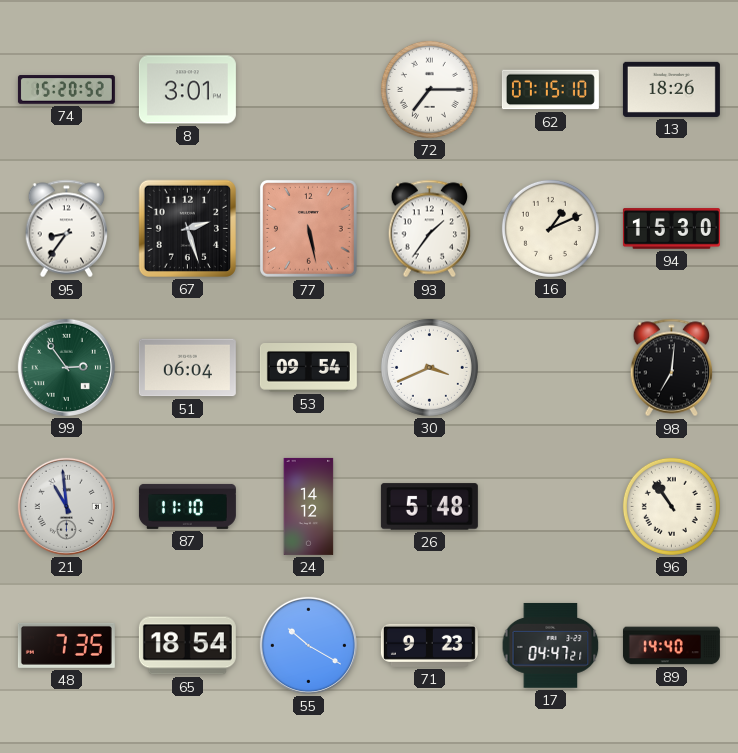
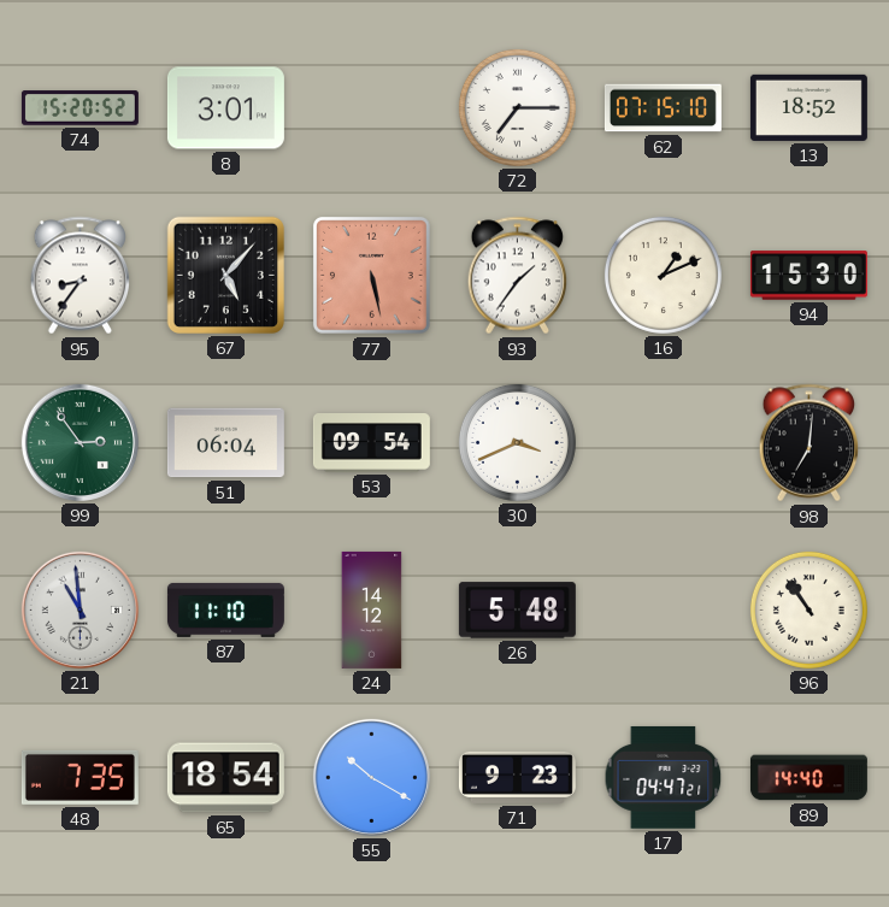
13: 18:26 -> 18:52
67: 2:27 -> 5:07
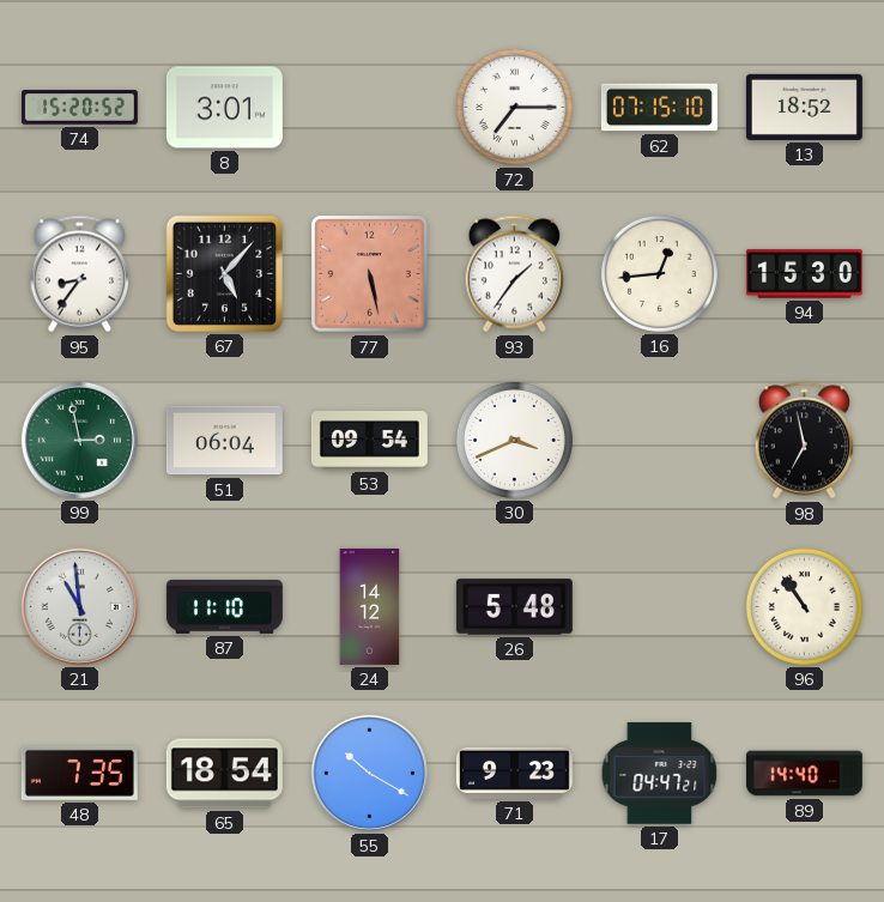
16: 1:11 -> 12:44
99: 2:54 -> 2:58
98: 7:01 -> 6:58
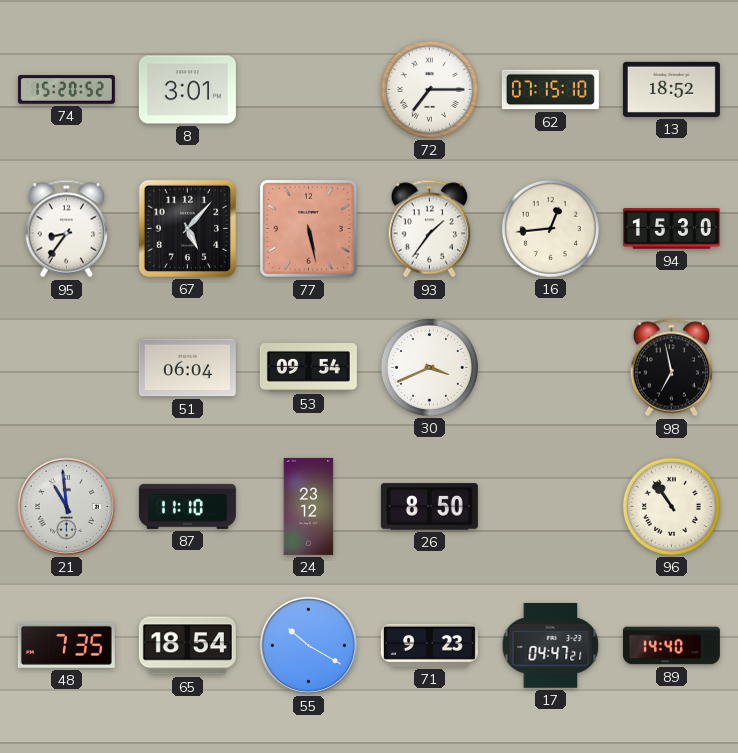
99: 2:58 -> none
24: 14:12 -> 23:12
26: 5:48 -> 8:50
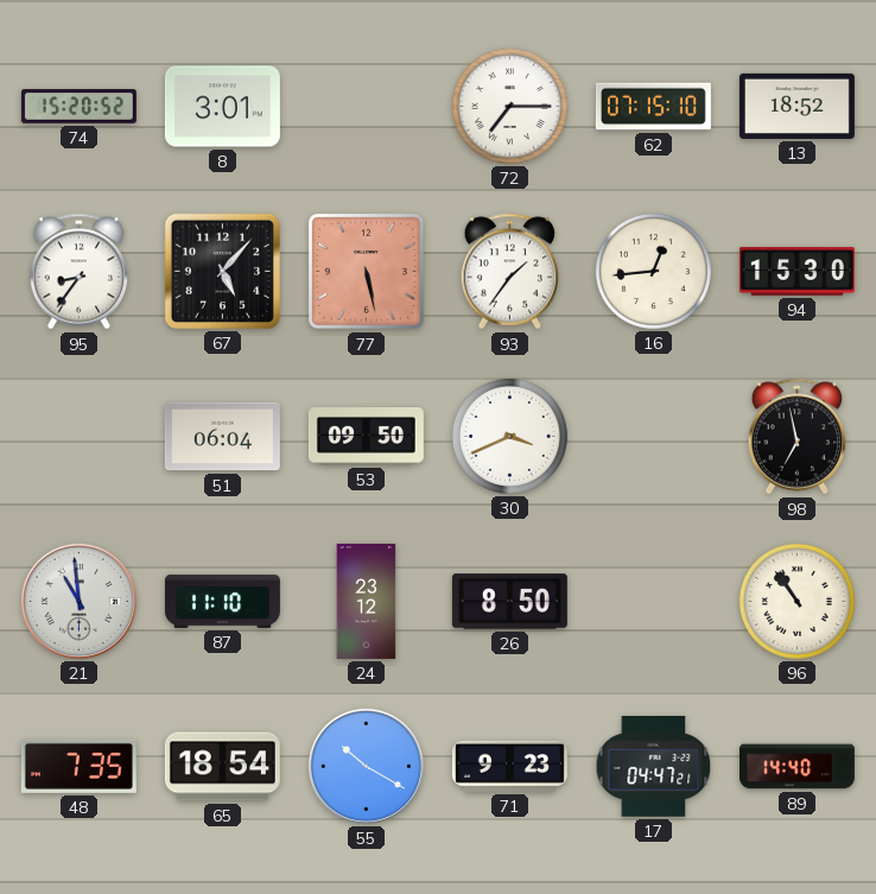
53: 09:54 -> 09:50
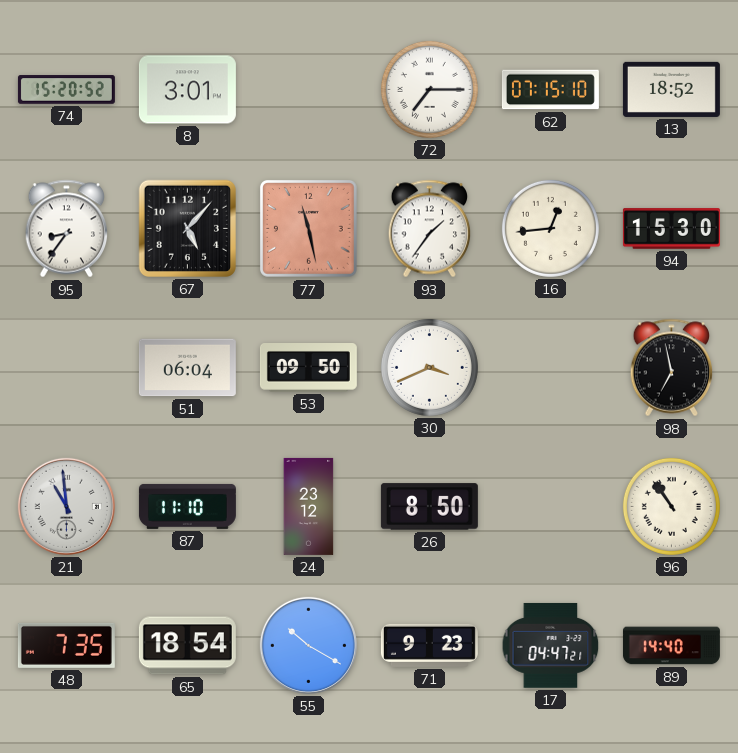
77: 5:28 -> 11:28
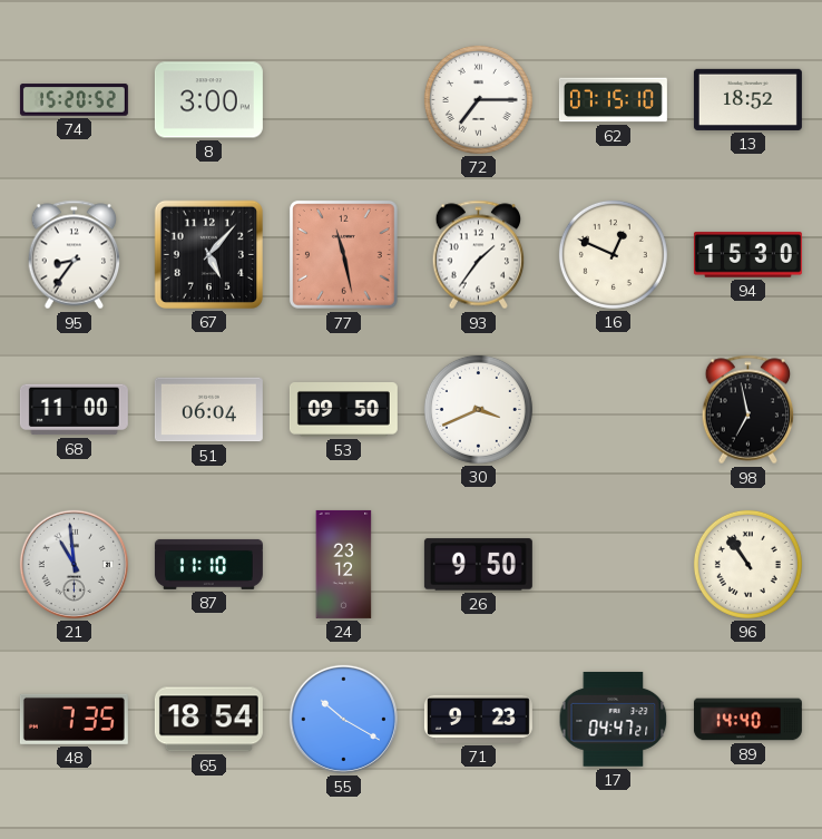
8: 3:01 -> 3:00
16: 12:44 -> 12:49
68: none -> 11:00
26: 8:50 -> 9:50
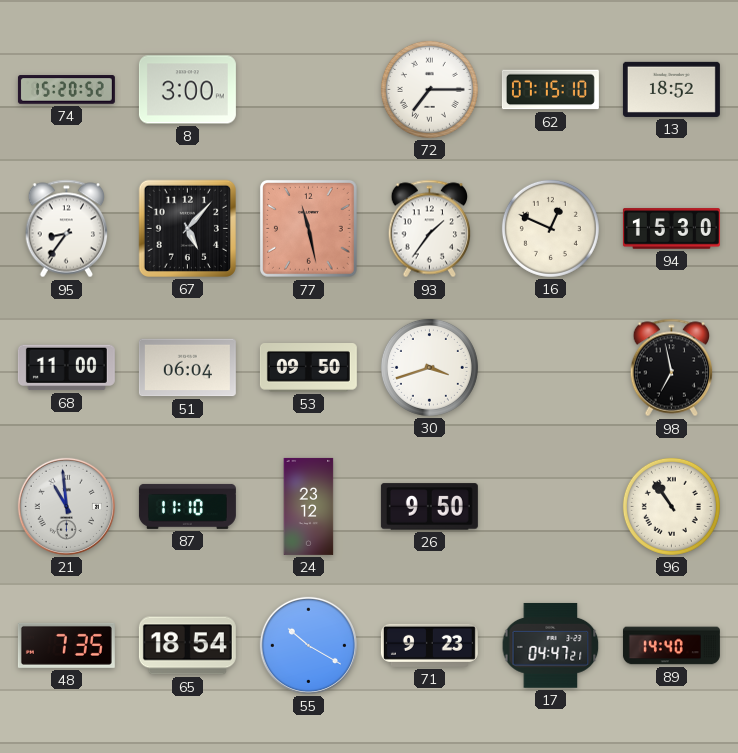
30: 3:41 -> 3:42
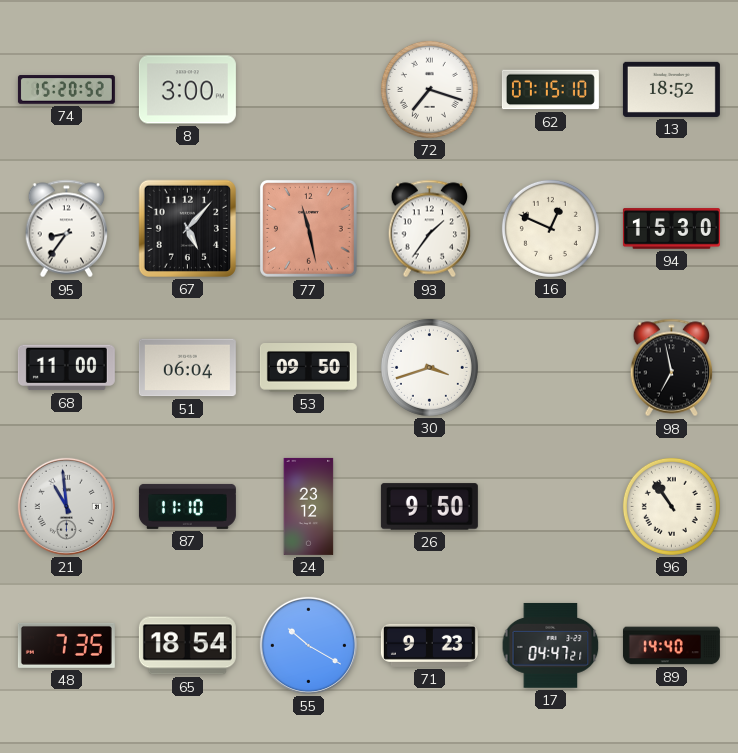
72: 7:15 -> 7:18
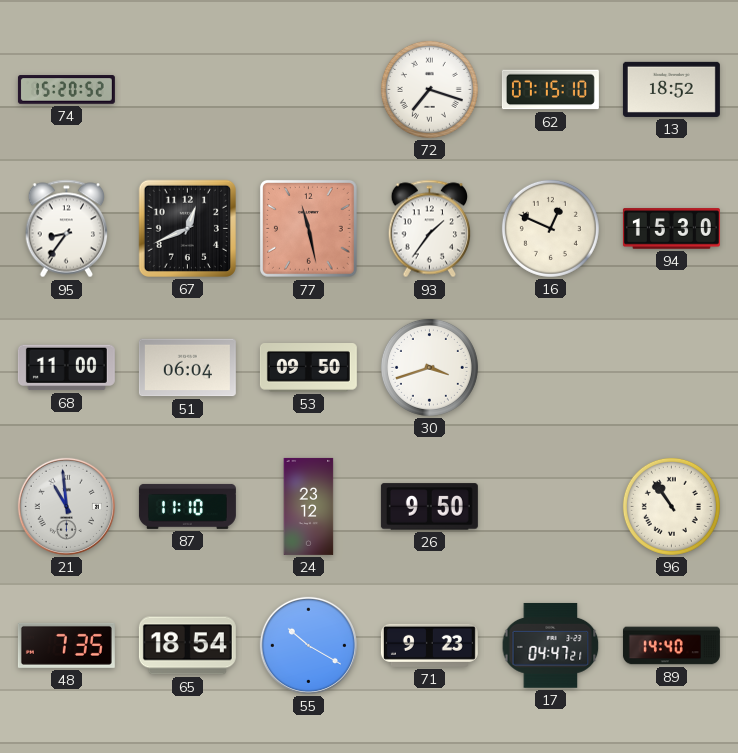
8: 3:00 -> none
67: 5:07 -> 12:41
98: 6:58 -> none
